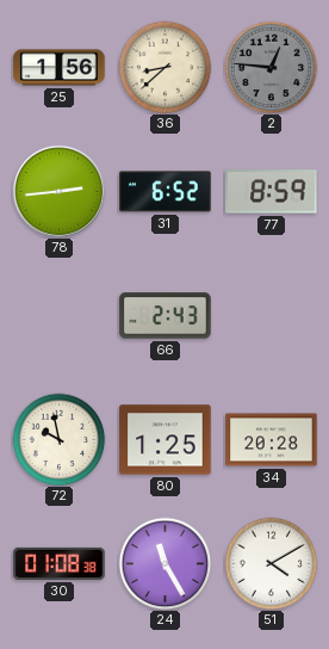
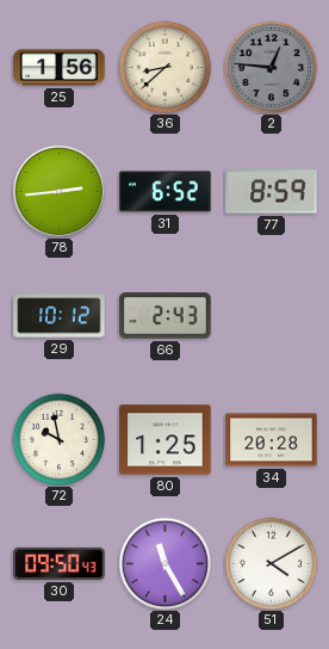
29: none -> 10:12
30: 01:08 -> 09:50
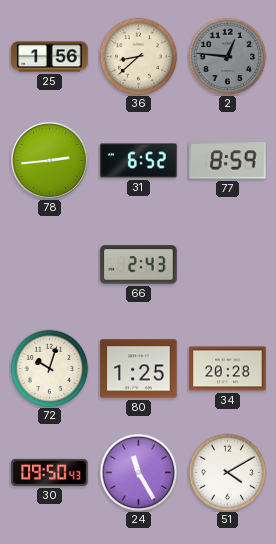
29: 10:12 -> none
72: 9:58 -> 10:03
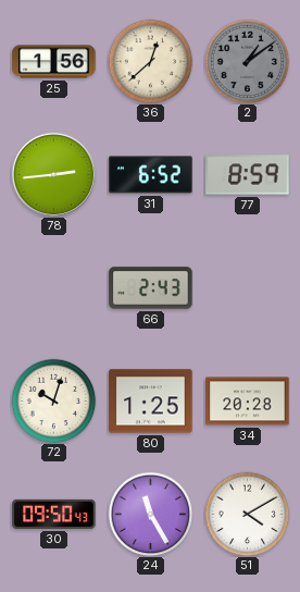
36: 8:38 -> 12:38
2: 12:46 -> 1:09
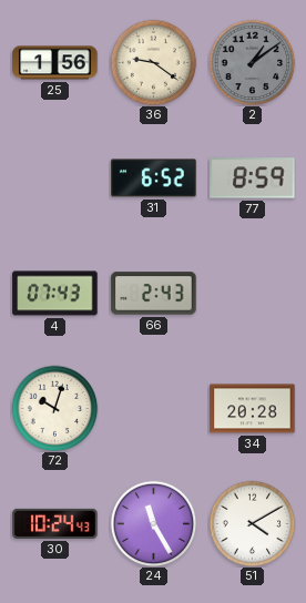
36: 12:38 -> 9:21
78: 2:44 -> none
4: none -> 07:43
80: 1:25 -> none
30: 09:50 -> 10:24
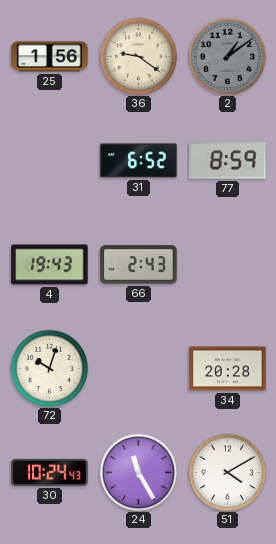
4: 07:43 -> 19:43
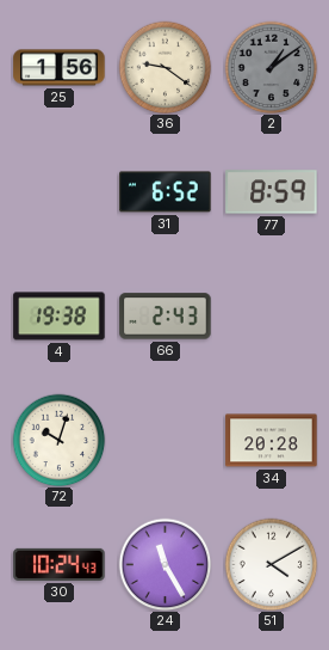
4: 19:43 -> 19:38
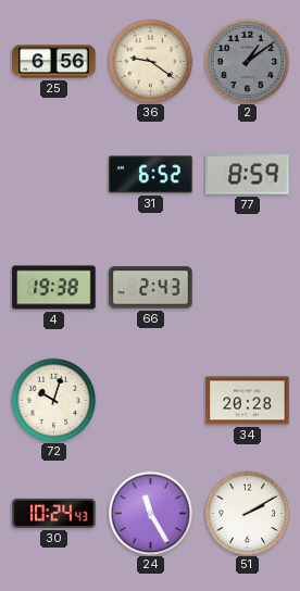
25: 1:56 -> 6:56
51: 4:10 -> 2:10
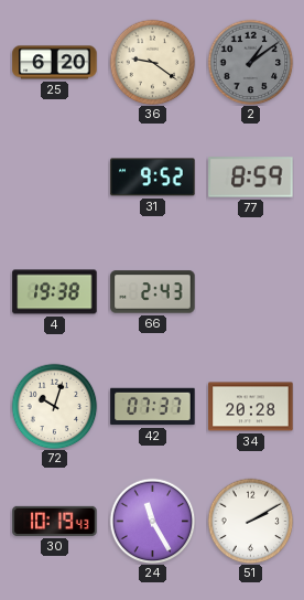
25: 6:56 -> 6:20
31: 6:52 -> 9:52
42: none -> 07:37
30: 10:24 -> 10:19
